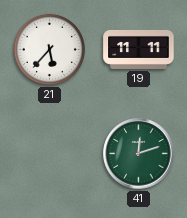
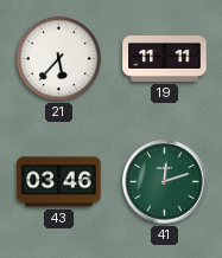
43: none -> 03:46
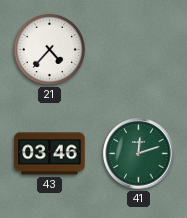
21: 5:37 -> 4:37
19: 11:11 -> none
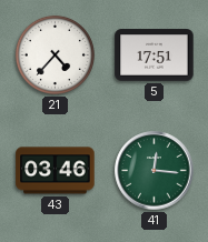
5: none -> 17:51
41: 12:12 -> 12:16
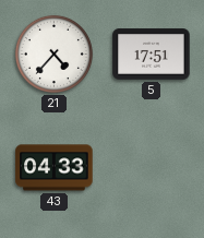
43: 03:46 -> 04:33
41: 12:16 -> none
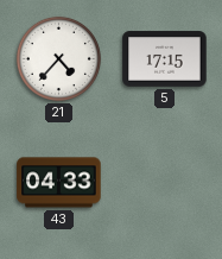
5: 17:51 -> 17:15
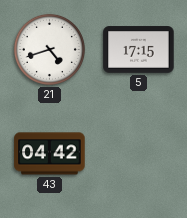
21: 4:37 -> 4:42
43: 04:33 -> 04:42
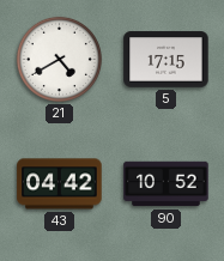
21: 4:42 -> 4:40
90: none -> 10:52
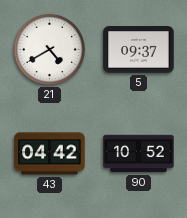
5: 17:15 -> 09:37
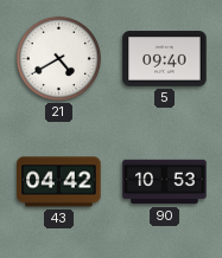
5: 09:37 -> 09:40
90: 10:52 -> 10:53
